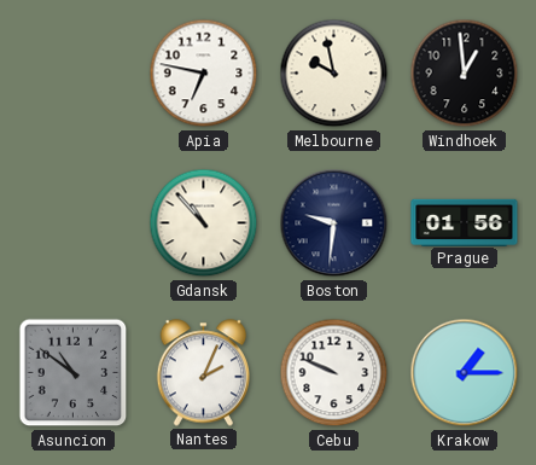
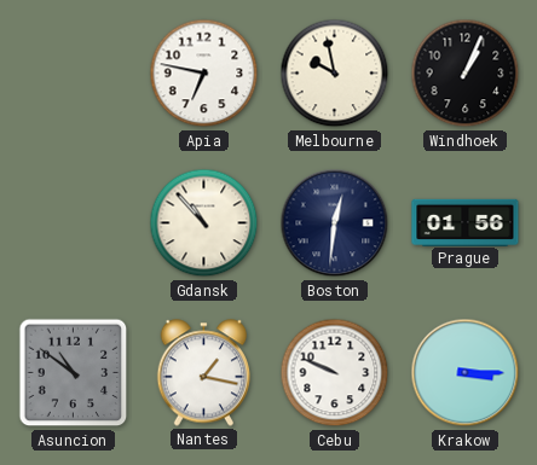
Windhoek: 12:59 -> 1:04
Boston: 9:31 -> 12:31
Nantes: 2:04 -> 1:17
Krakow: 1:15 -> 3:15
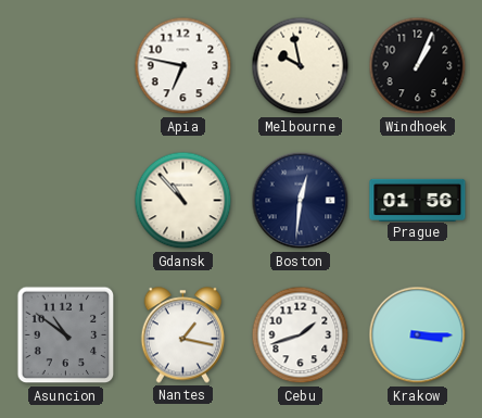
Cebu: 9:49 -> 1:42
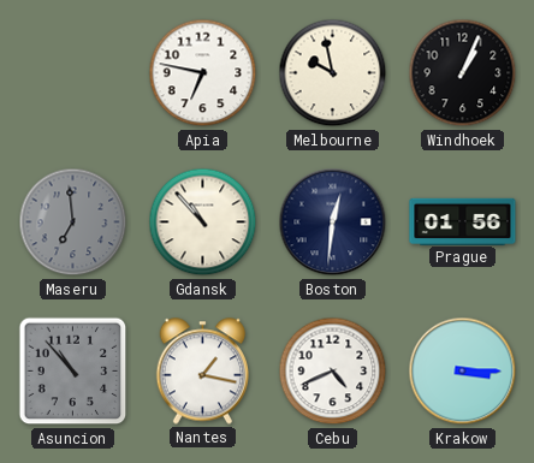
Maseru: none -> 6:59
Asuncion: 10:51 -> 10:53
Cebu: 1:42 -> 4:41
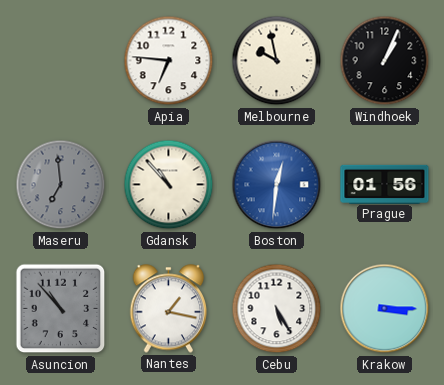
Apia: 6:47 -> 6:46
Boston dial: navy -> blue
Cebu: 4:41 -> 5:25
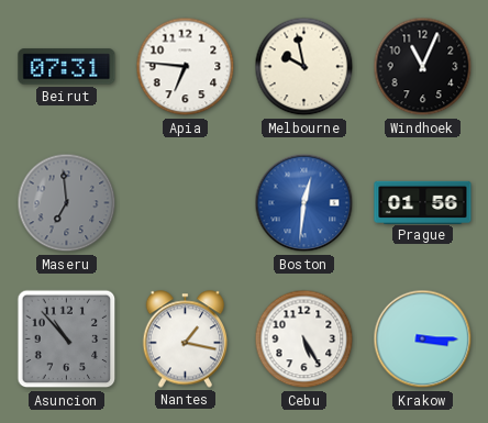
Beirut: none -> 07:31
Windhoek: 1:04 -> 11:04
Gdansk: 10:53 -> none
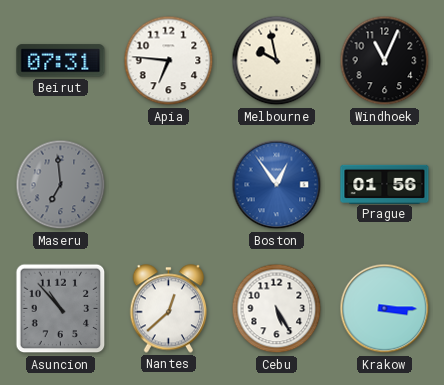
Boston: 12:31 -> 12:54
Nantes: 1:17 -> 12:38
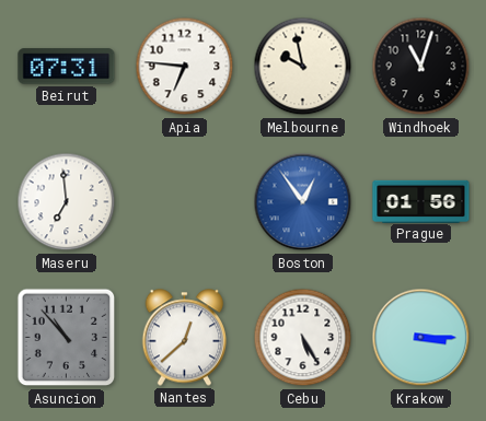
Windhoek: 11:04 -> 11:03
Maseru dial: grey -> white
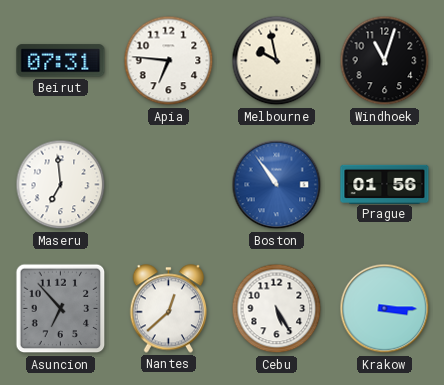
Boston: 12:54 -> 10:54
Asuncion: 10:53 -> 6:53
